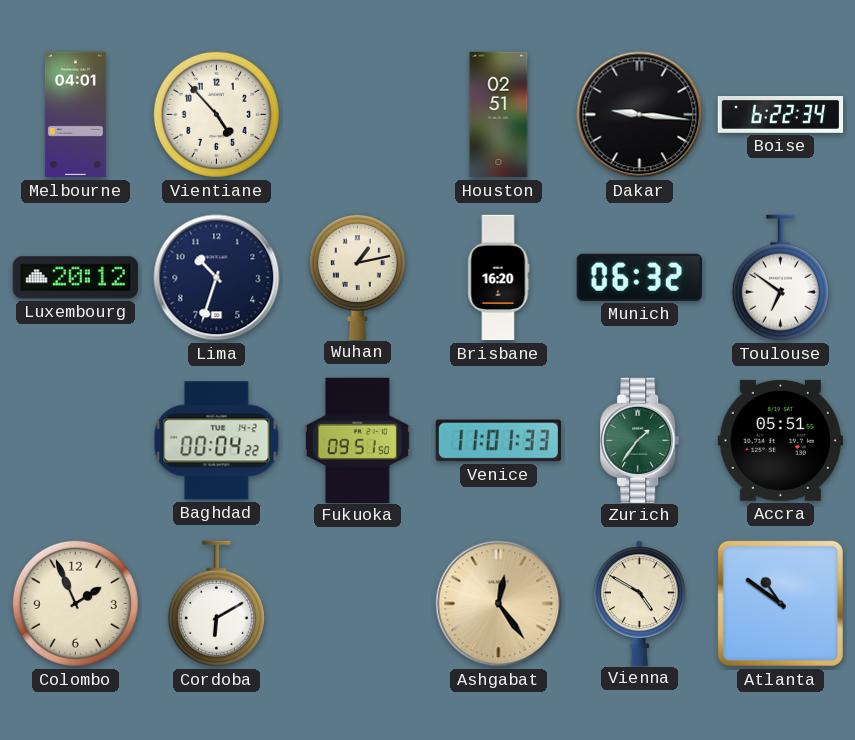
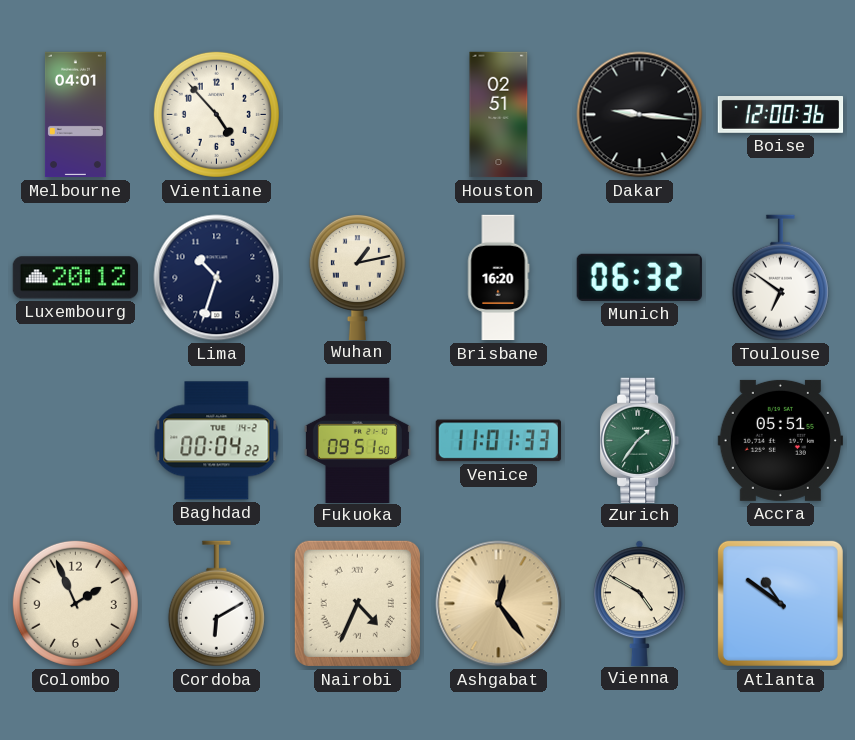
Boise: 6:22 -> 12:00
Nairobi: none -> 4:34
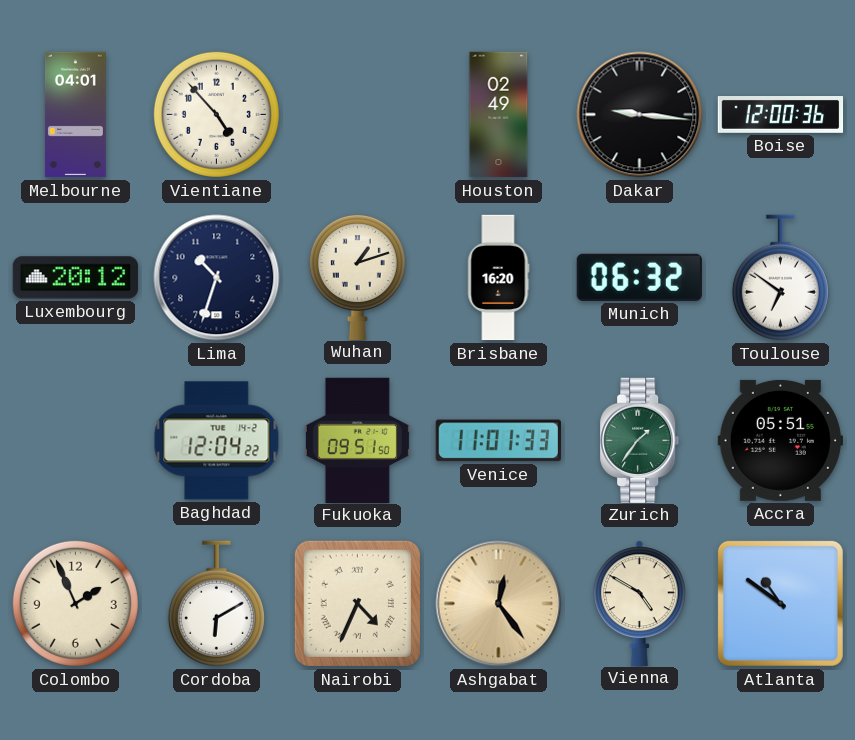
Houston: 02:51 -> 02:49
Wuhan: 1:13 -> 1:12
Baghdad: 00:04 -> 12:04
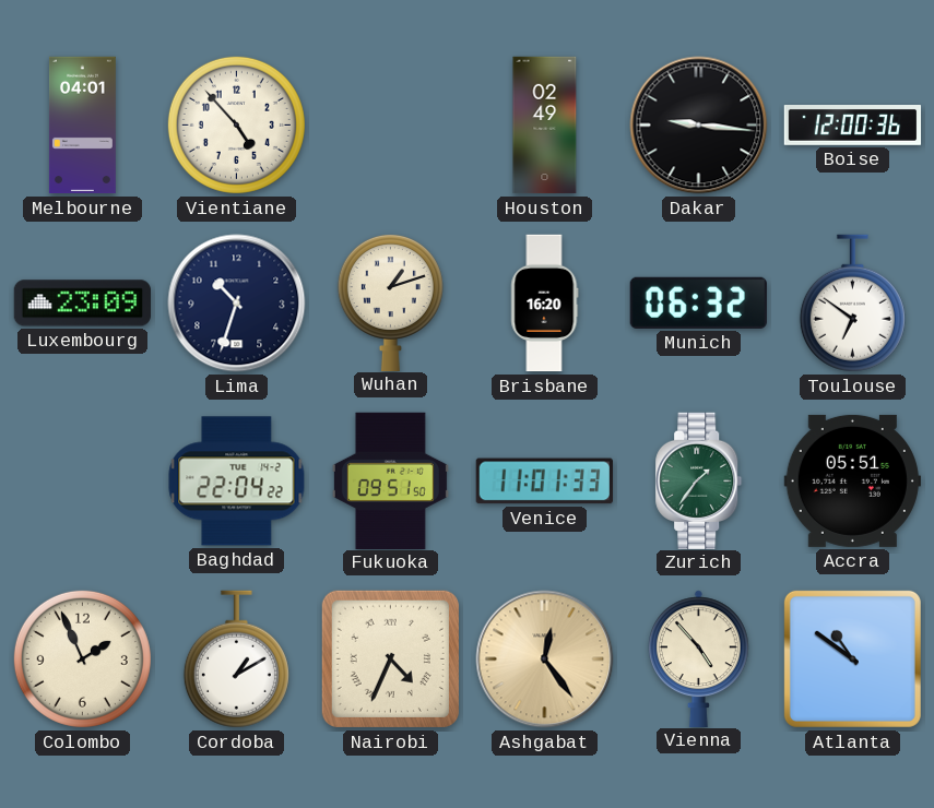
Luxembourg: 20:12 -> 23:09
Baghdad: 12:04 -> 22:04
Cordoba: 6:10 -> 1:10
Vienna: 4:50 -> 4:53
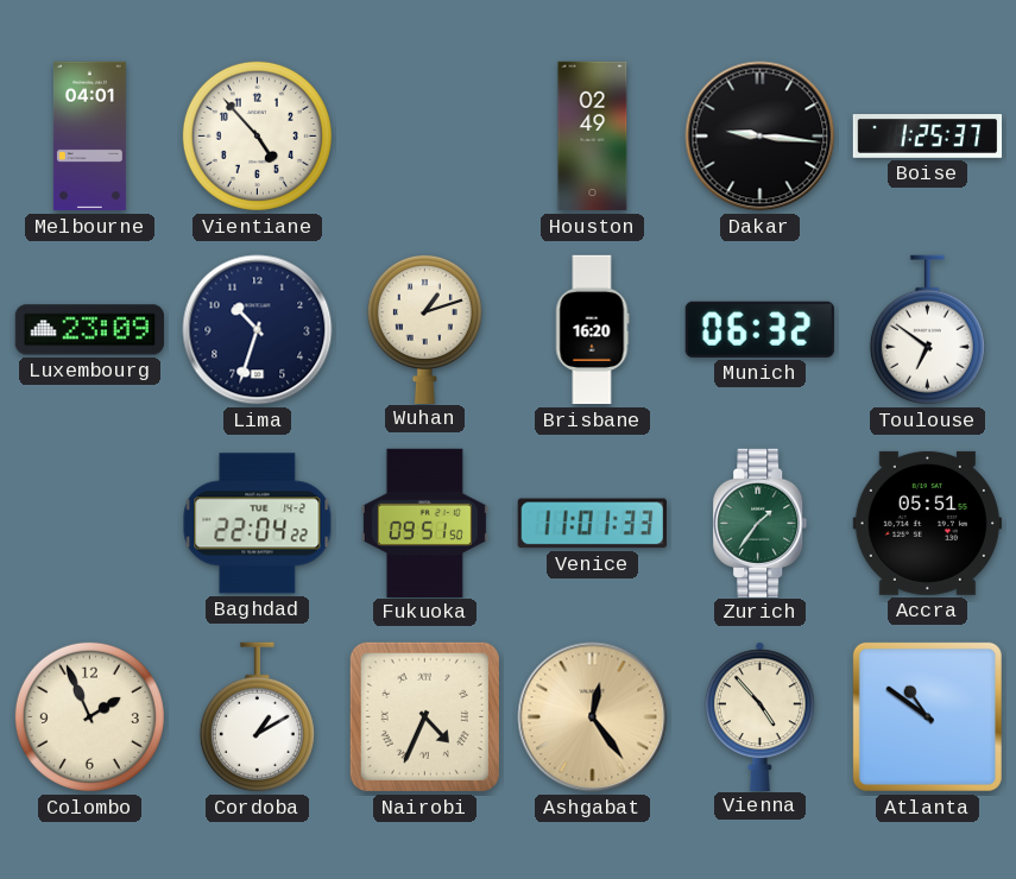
Boise: 12:00 -> 1:25
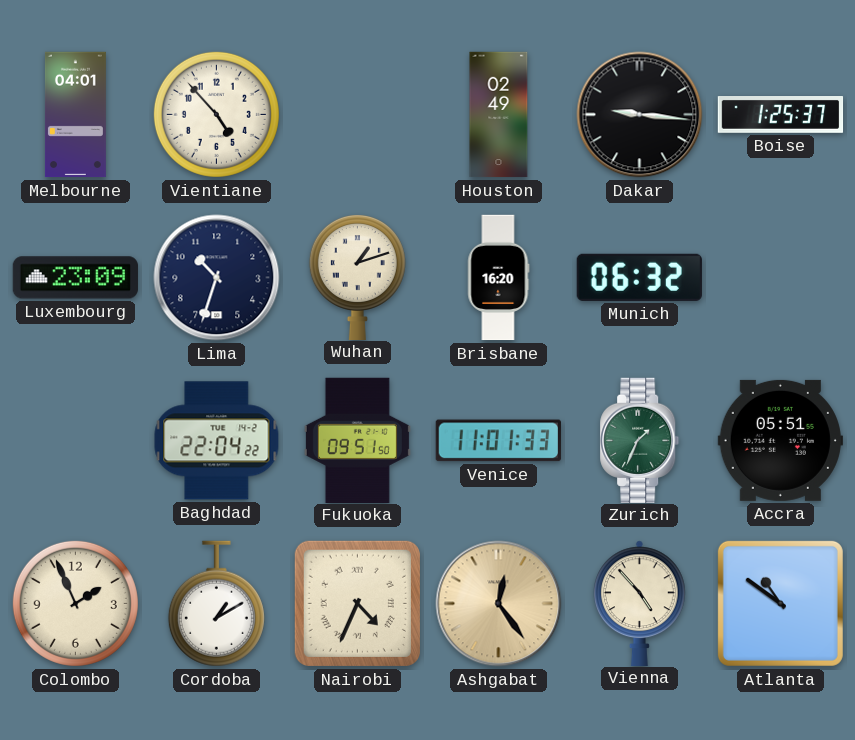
Toulouse: 6:51 -> none
Zurich: 1:36 -> 1:34
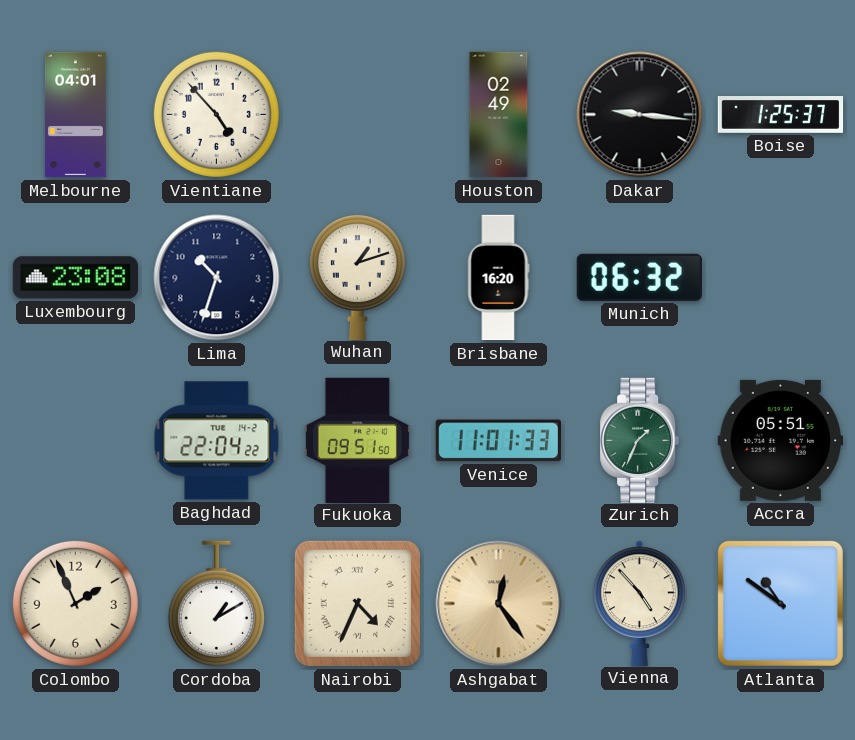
Luxembourg: 23:09 -> 23:08
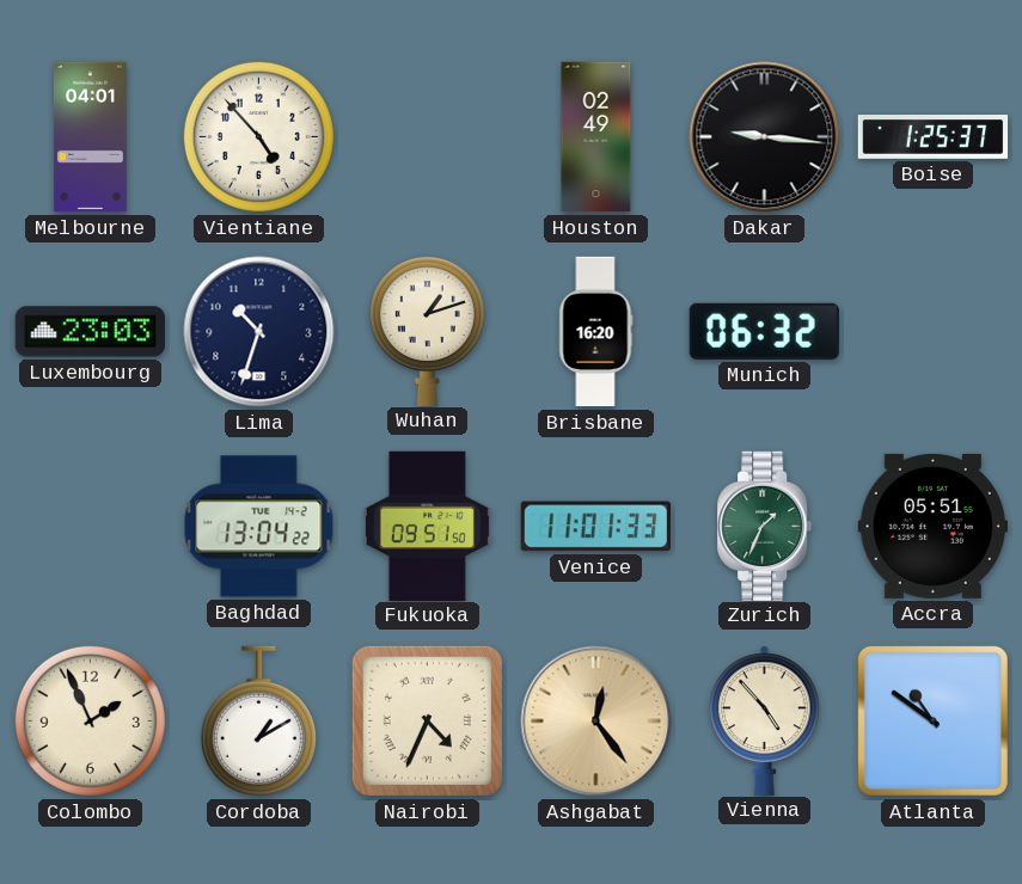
Luxembourg: 23:08 -> 23:03
Baghdad: 22:04 -> 13:04
